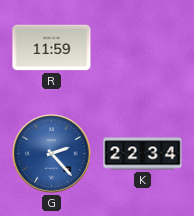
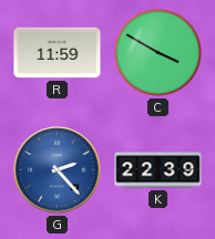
C: none -> 3:50
K: 22:34 -> 22:39
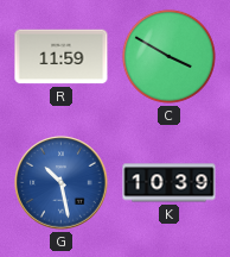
G: 2:23 -> 10:28
K: 22:39 -> 10:39
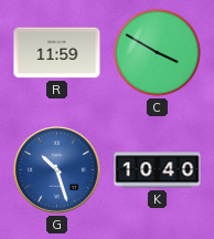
G: 10:28 -> 10:27
K: 10:39 -> 10:40
